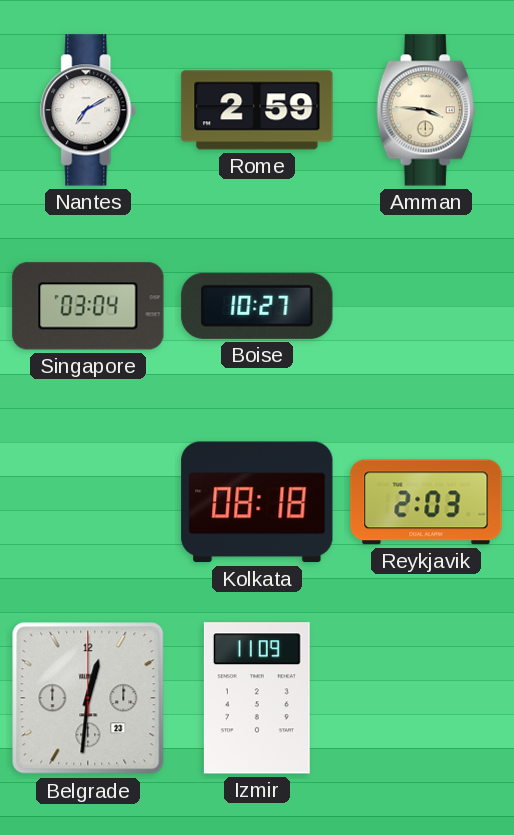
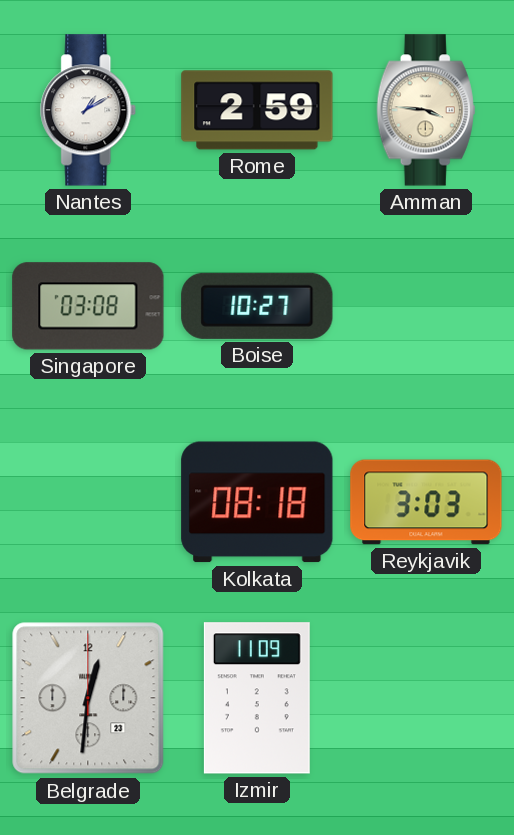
Nantes: 7:10 -> 1:10
Singapore: 03:04 -> 03:08
Reykjavik: 2:03 -> 3:03
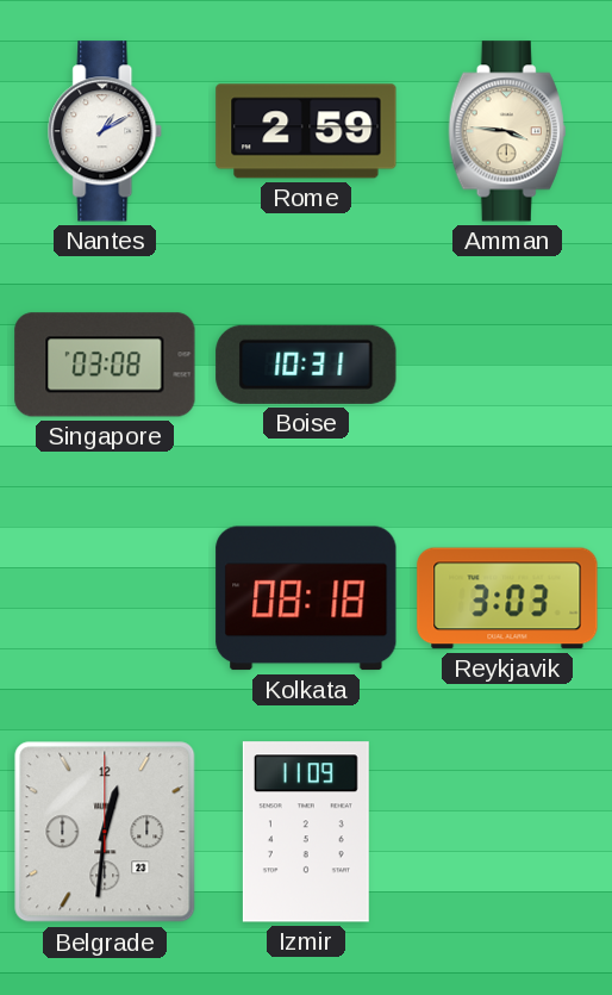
Boise: 10:27 -> 10:31
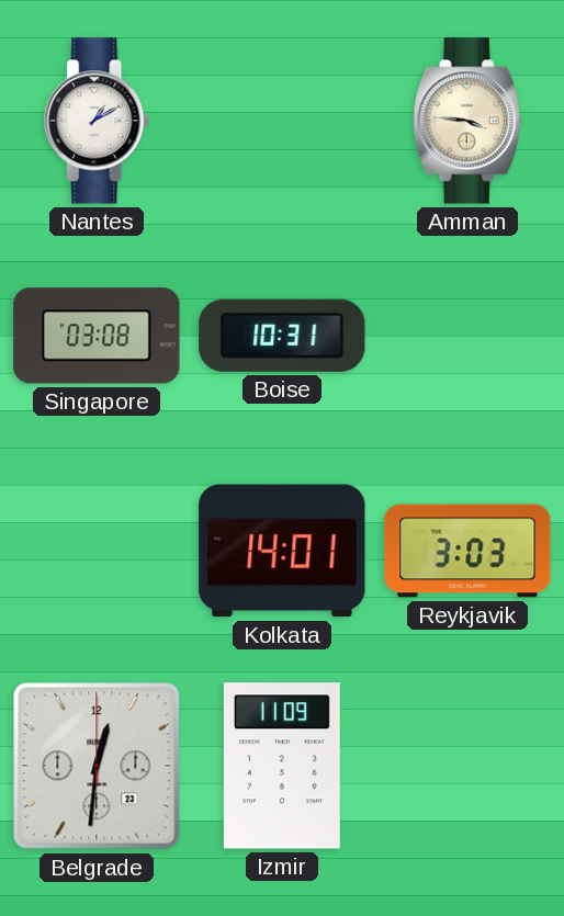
Rome: 2:59 -> none
Kolkata: 08:18 -> 14:01
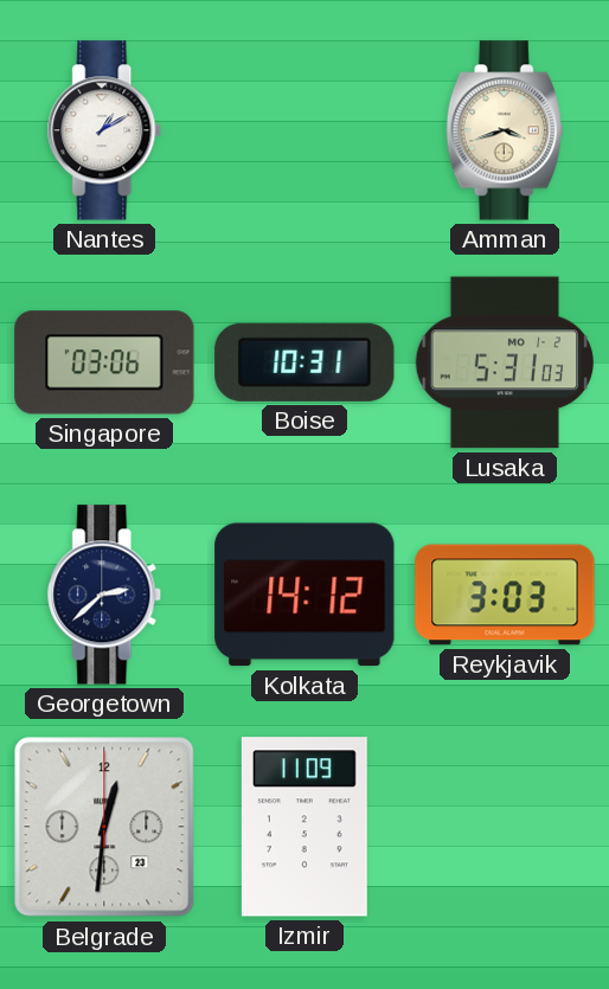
Amman: 3:46 -> 3:42
Singapore: 03:08 -> 03:06
Lusaka: none -> 5:31
Georgetown: none -> 2:38
Kolkata: 14:01 -> 14:12
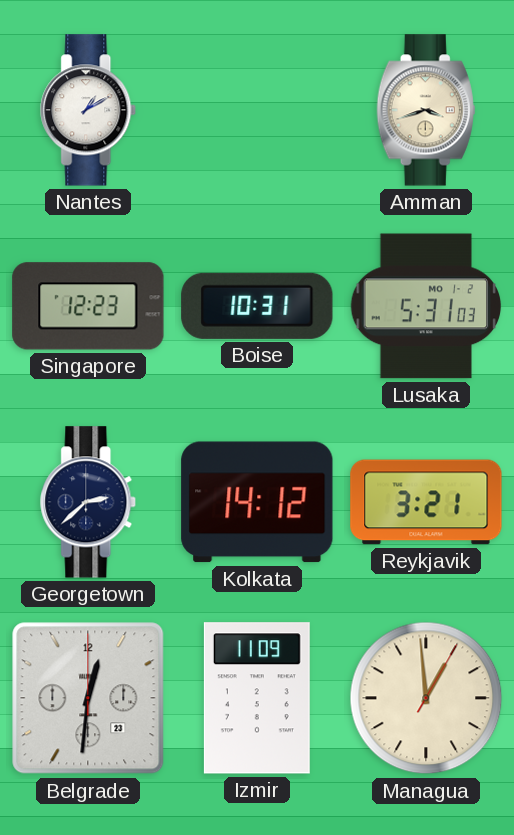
Singapore: 03:06 -> 12:23
Reykjavik: 3:03 -> 3:21
Managua: none -> 12:59
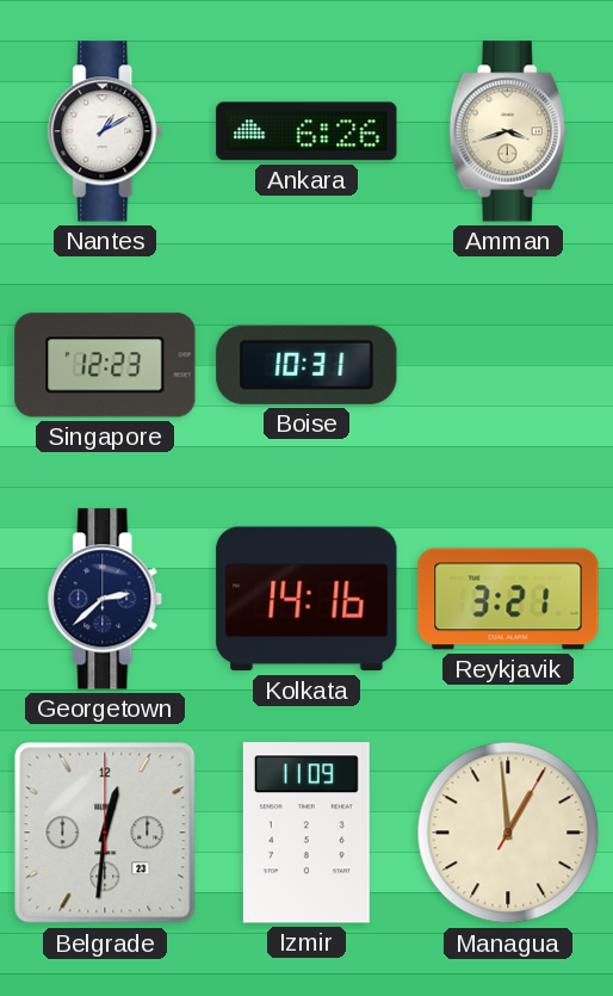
Ankara: none -> 6:26
Lusaka: 5:31 -> none
Kolkata: 14:12 -> 14:16
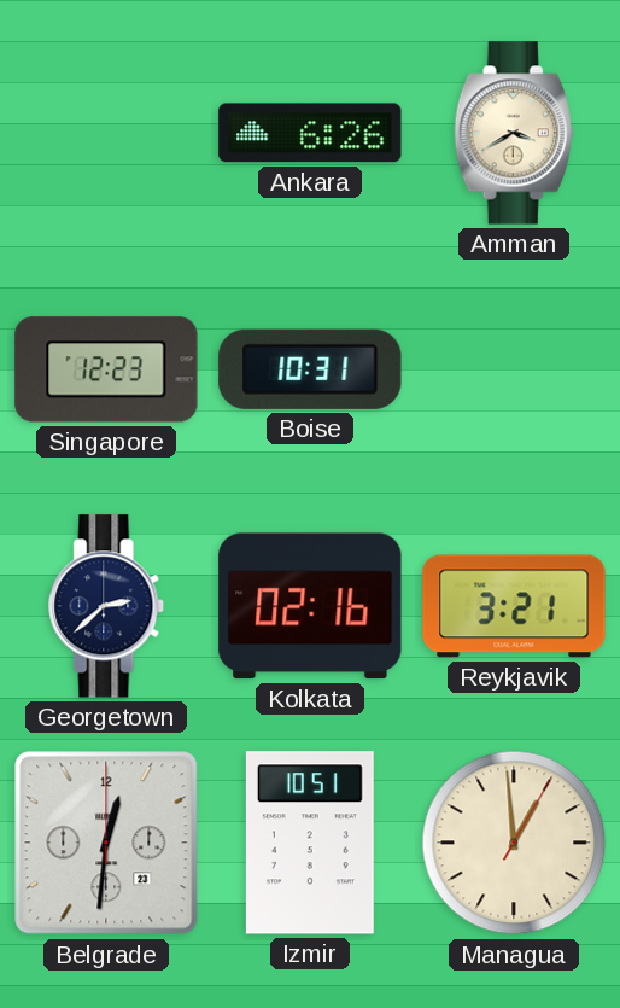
Nantes: 1:10 -> none
Amman: 3:42 -> 3:40
Kolkata: 14:16 -> 02:16
Izmir: 11:09 -> 10:51
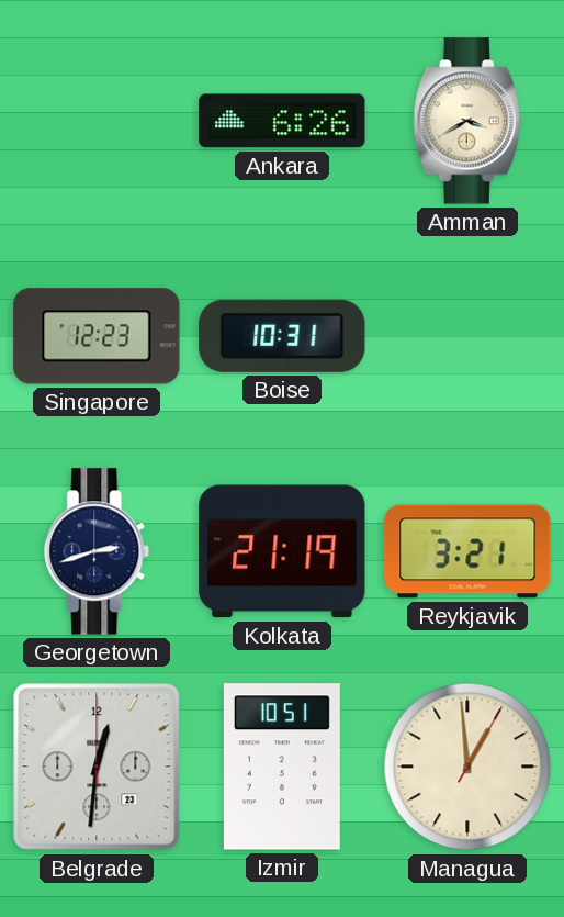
Georgetown: 2:38 -> 2:42
Kolkata: 02:16 -> 21:19
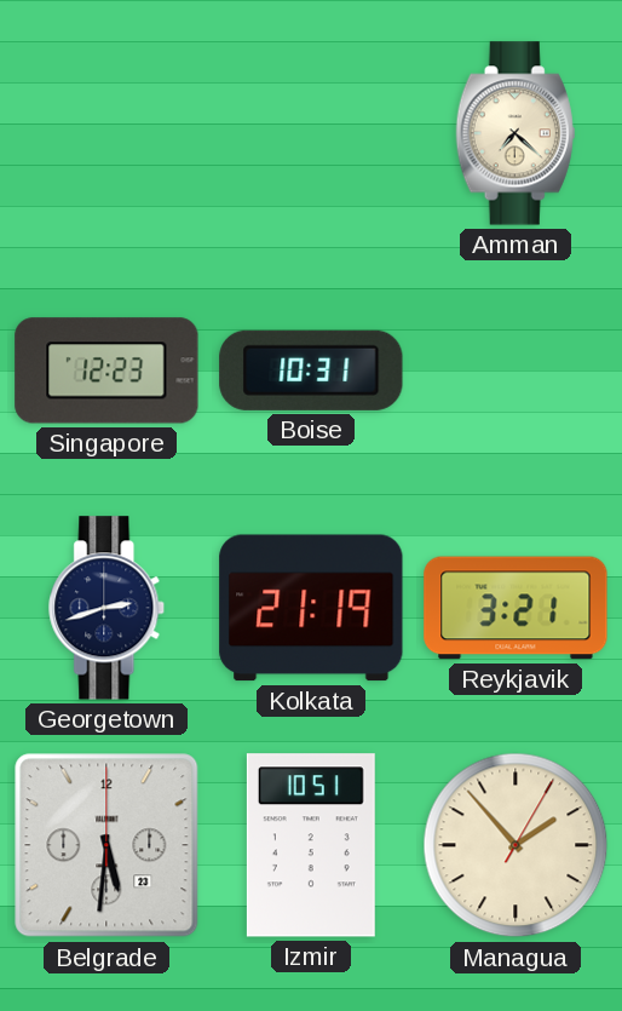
Ankara: 6:26 -> none
Amman: 3:40 -> 7:22
Belgrade: 12:31 -> 5:31
Managua: 12:59 -> 1:53
